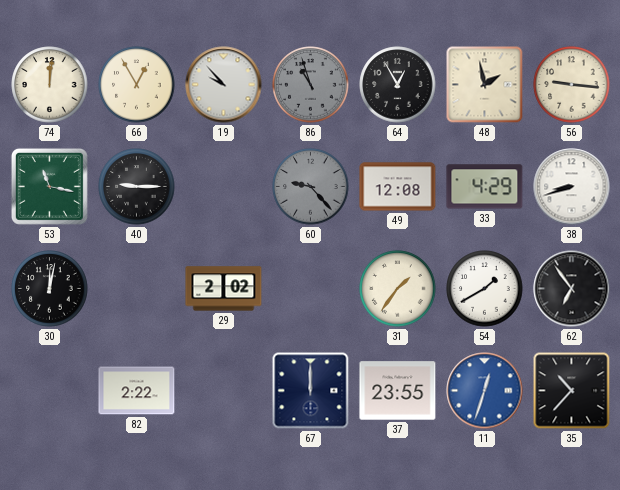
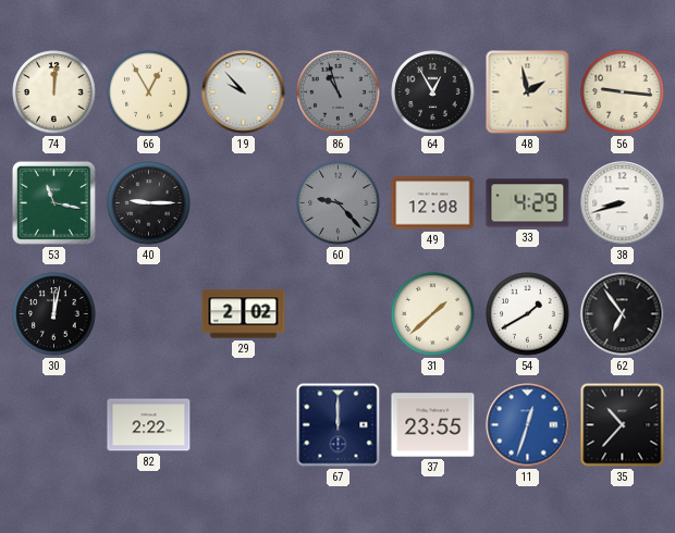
31: 1:36 -> 1:38
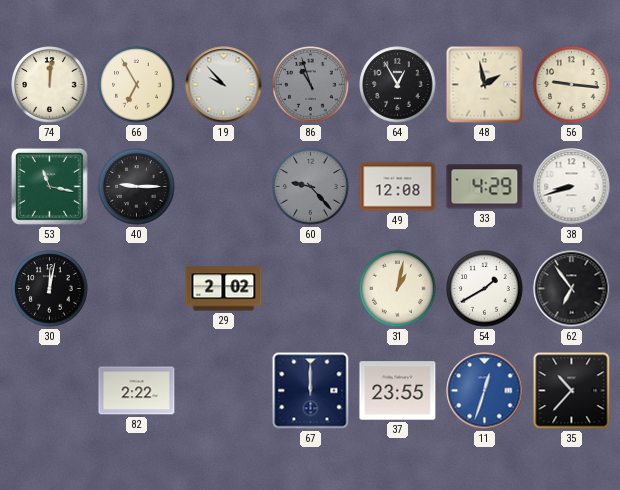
66: 12:55 -> 6:55
31: 1:38 -> 1:02
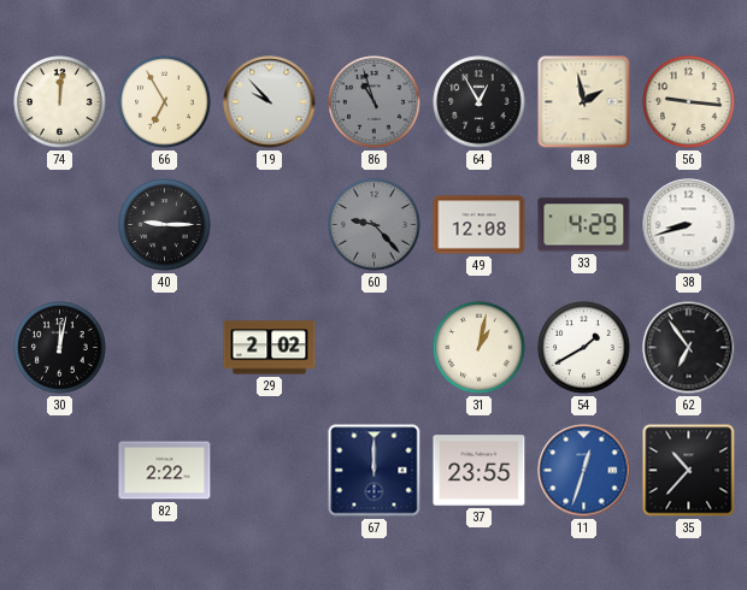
53: 11:17 -> none
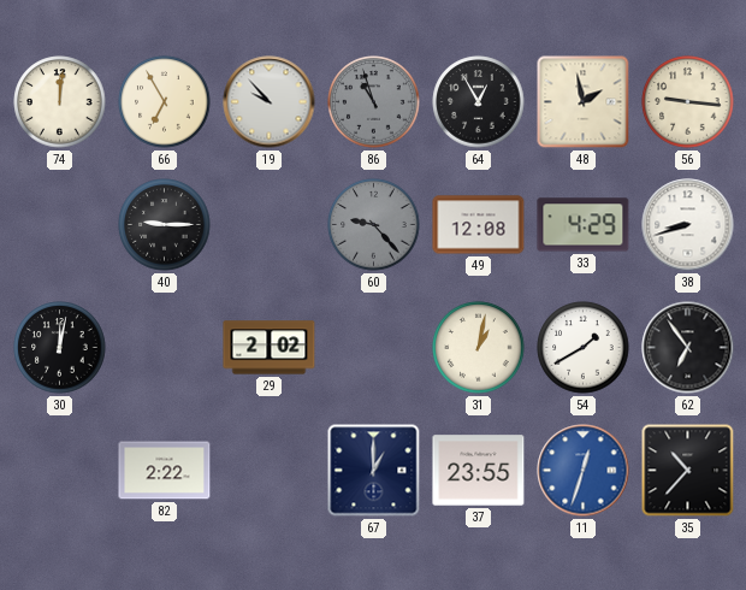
67: 12:00 -> 1:00
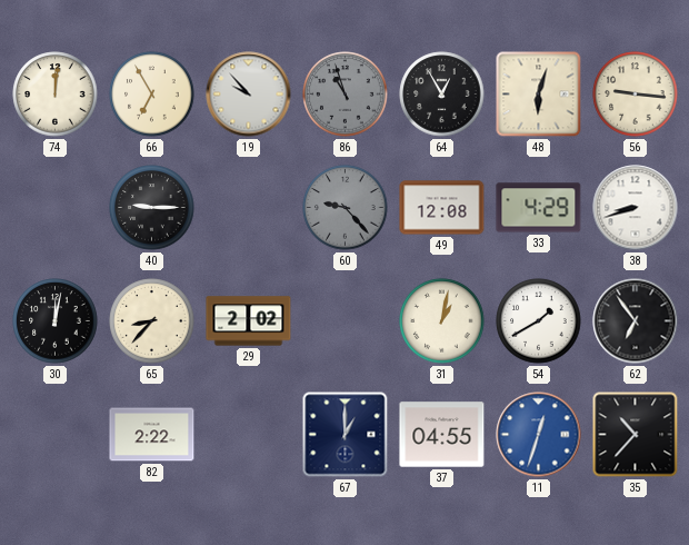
48: 1:58 -> 6:03
65: none -> 8:37
37: 23:55 -> 04:55
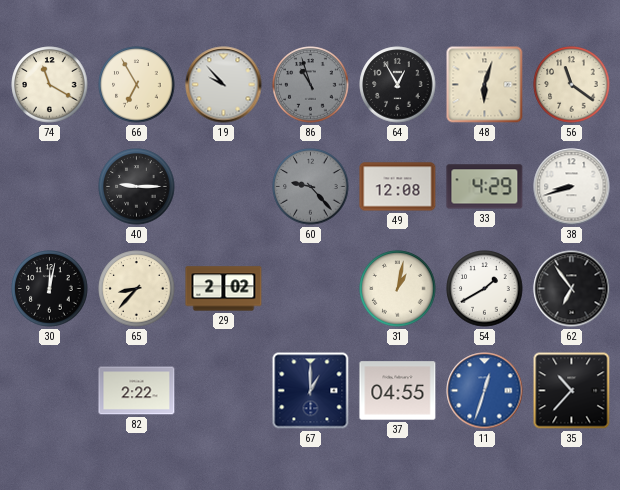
74: 12:01 -> 11:20
56: 9:16 -> 11:21
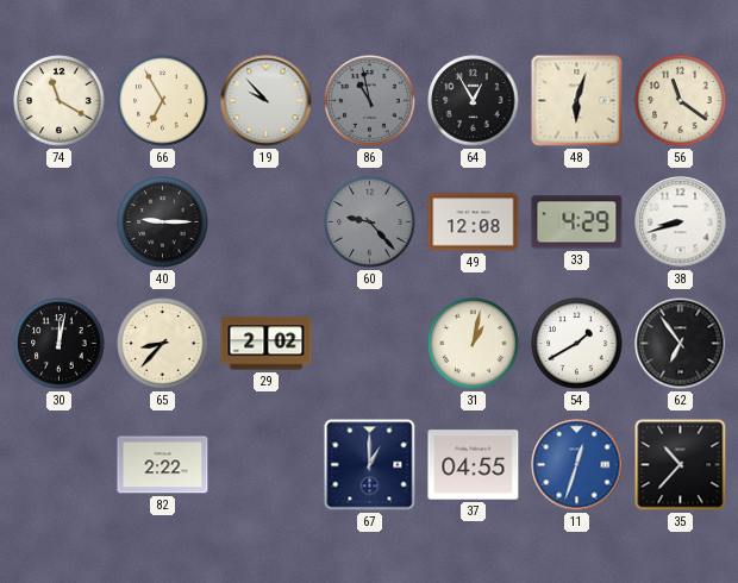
86: 10:57 -> 10:58
